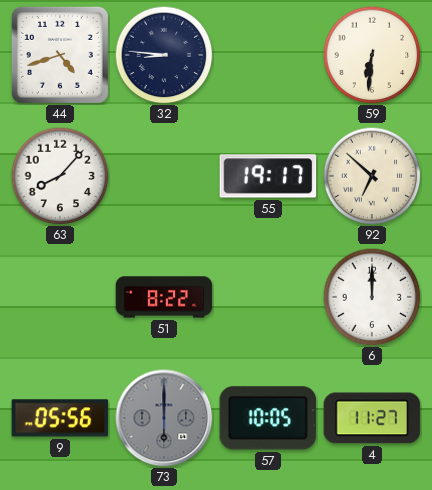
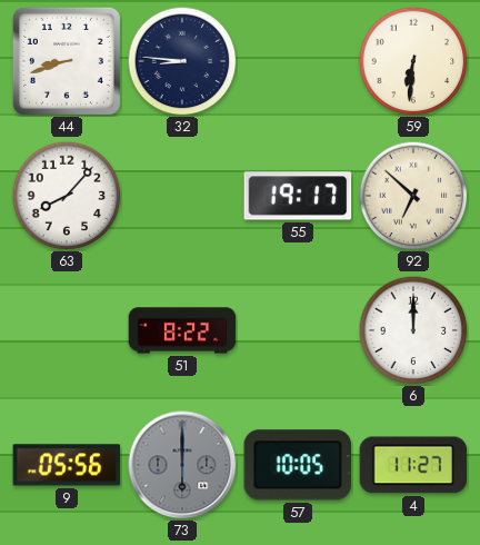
44: 4:42 -> 8:42
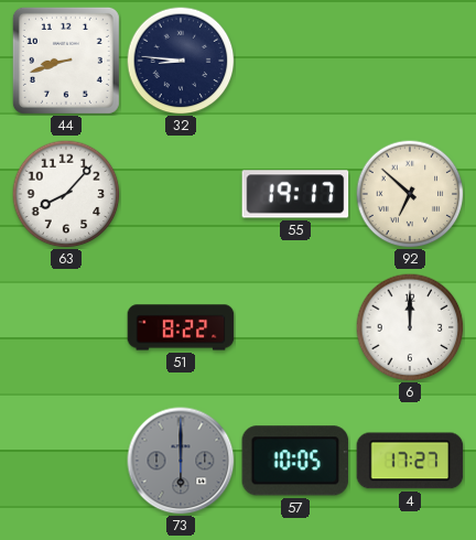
59: 6:31 -> none
9: 05:56 -> none
4: 11:27 -> 17:27
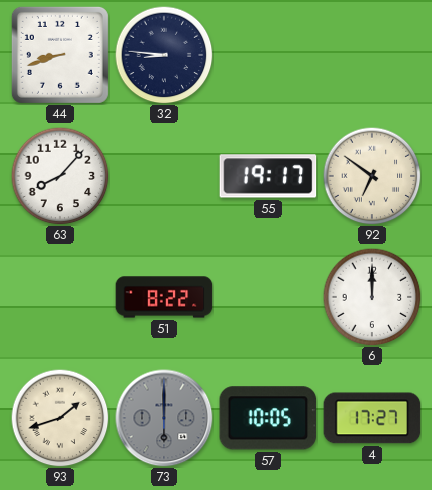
92: 6:52 -> 6:51
93: none -> 1:42
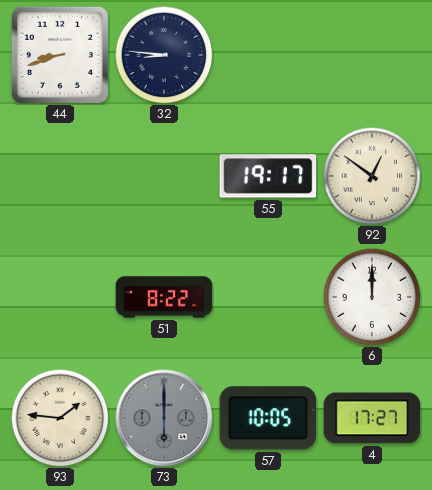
63: 8:07 -> none
92: 6:51 -> 12:51
93: 1:42 -> 1:46
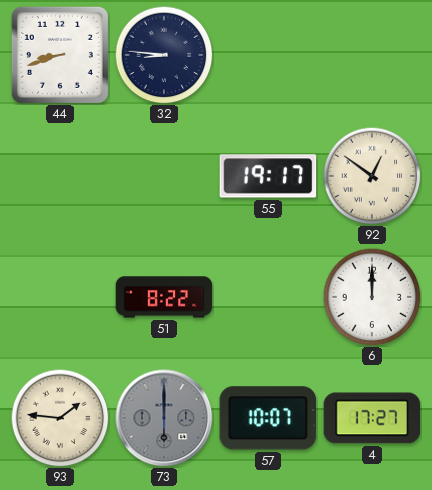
57: 10:05 -> 10:07
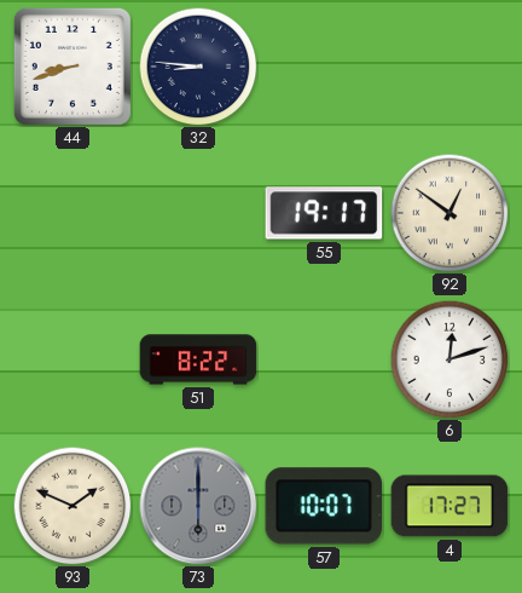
6: 12:00 -> 12:12
93: 1:46 -> 1:49
